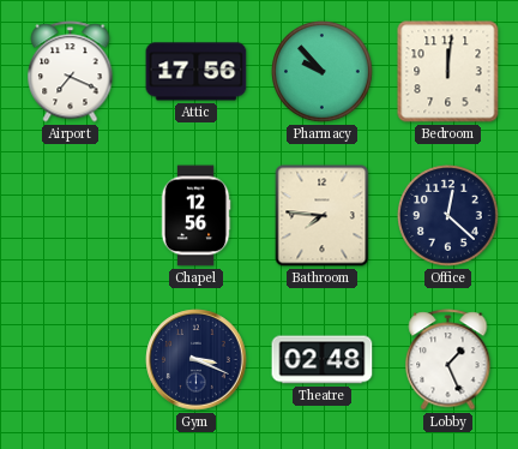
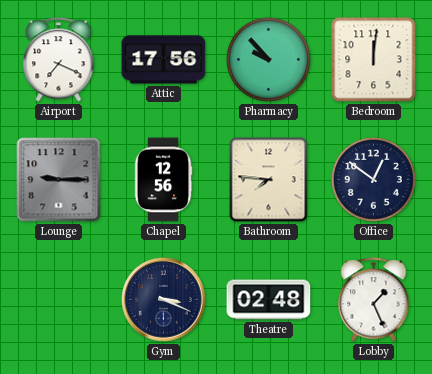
Lounge: none -> 9:15
Office: 12:22 -> 12:51
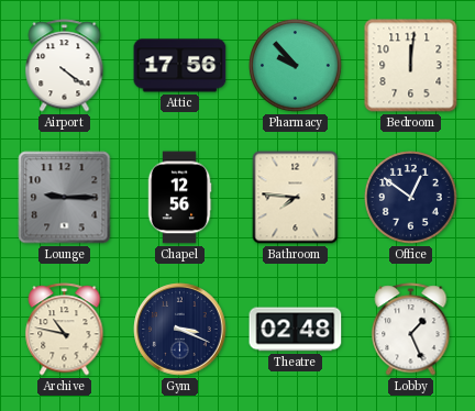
Airport: 7:19 -> 4:21
Archive: none -> 10:47
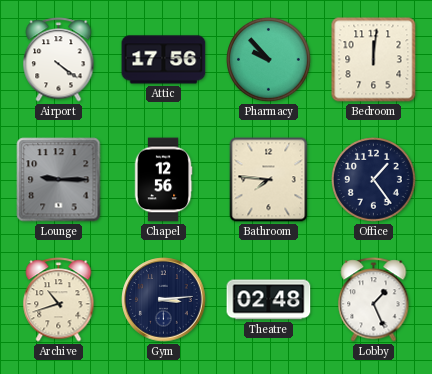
Office: 12:51 -> 1:24
Archive: 10:47 -> 10:42
Gym: 3:19 -> 3:14
